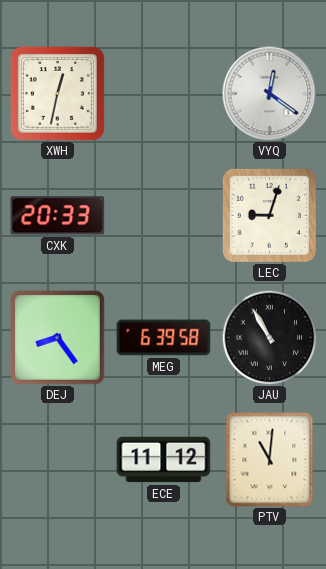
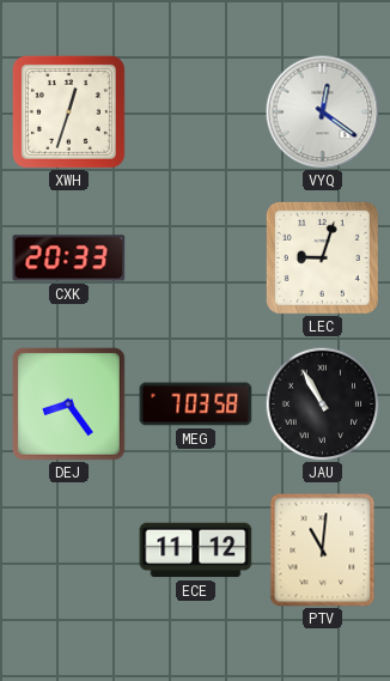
XWH: 12:32 -> 12:33
MEG: 6:39 -> 7:03
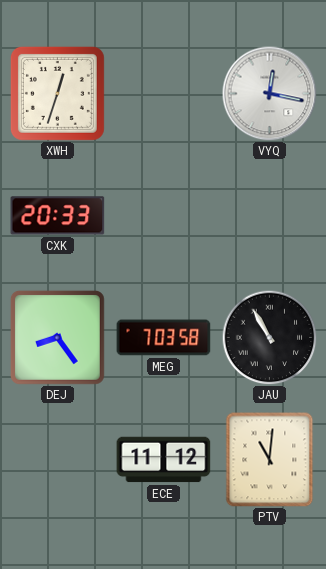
VYQ: 12:21 -> 12:17
LEC: 9:03 -> none
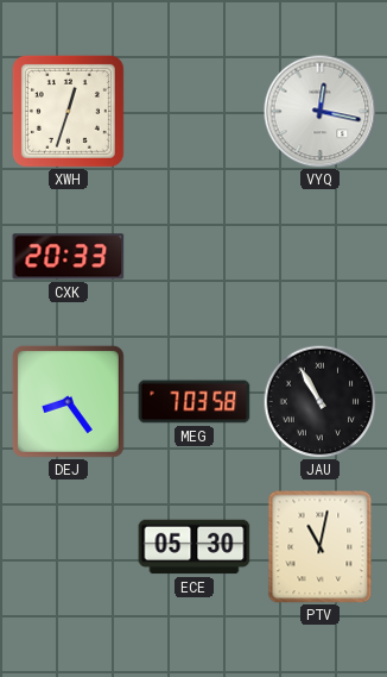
ECE: 11:12 -> 05:30
PTV: 11:01 -> 11:02
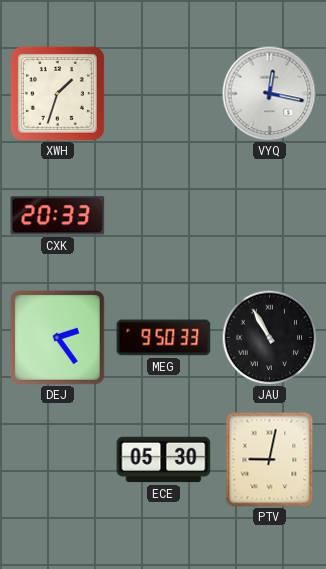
XWH: 12:33 -> 1:33
DEJ: 8:24 -> 2:24
MEG: 7:03 -> 9:50
PTV: 11:02 -> 9:02
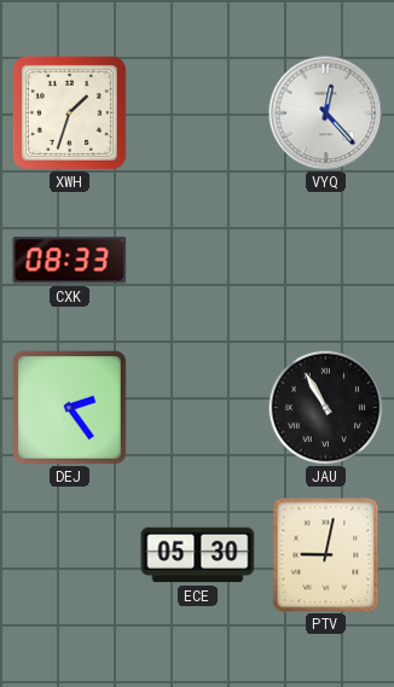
VYQ: 12:17 -> 12:23
CXK: 20:33 -> 08:33
MEG: 9:50 -> none
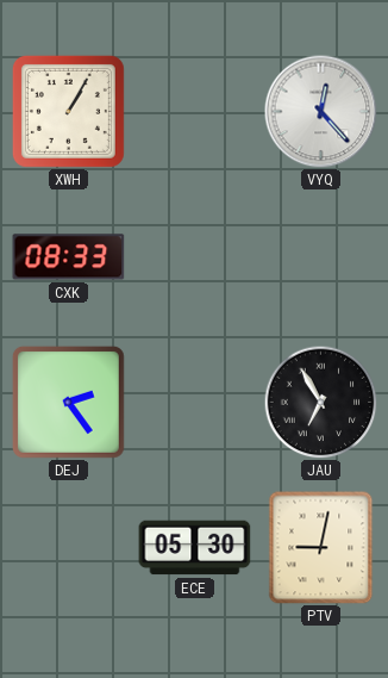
XWH: 1:33 -> 1:05
JAU: 10:55 -> 6:55
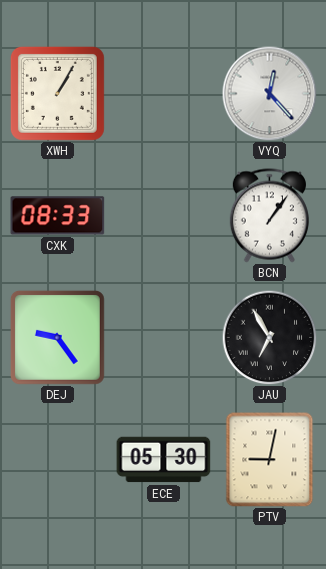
BCN: none -> 1:06
DEJ: 2:24 -> 9:24
